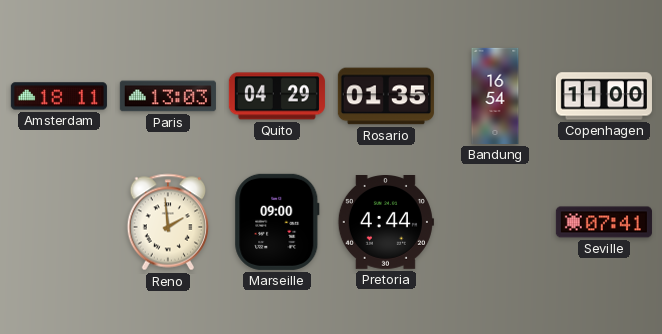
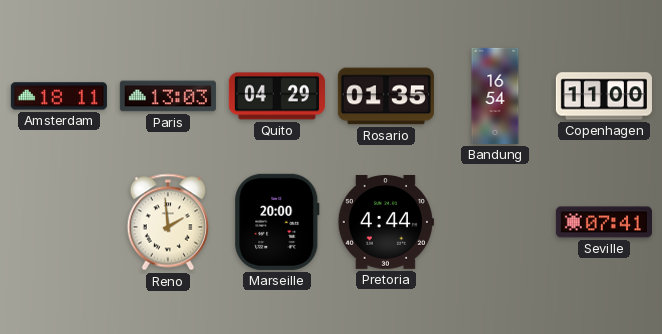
Marseille: 09:00 -> 20:00
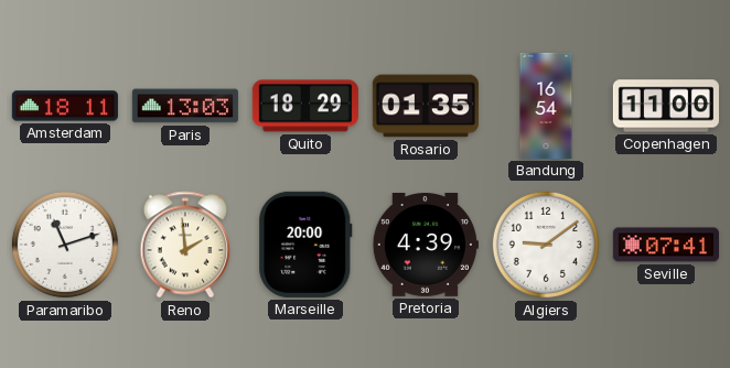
Quito: 04:29 -> 18:29
Paramaribo: none -> 11:12
Pretoria: 4:44 -> 4:39
Algiers: none -> 9:09
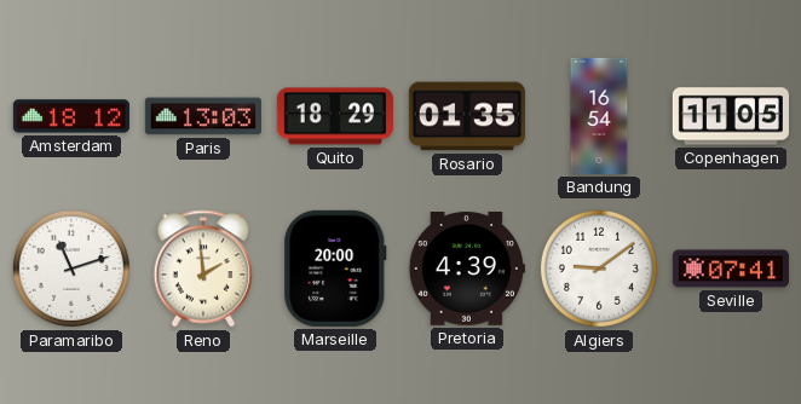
Amsterdam: 18:11 -> 18:12
Copenhagen: 11:00 -> 11:05
